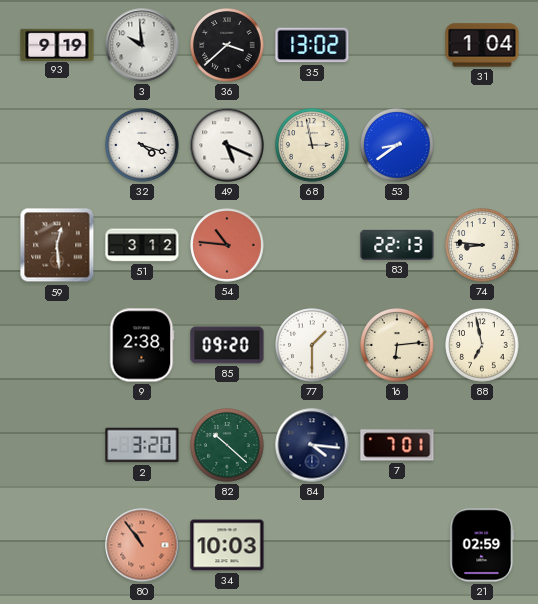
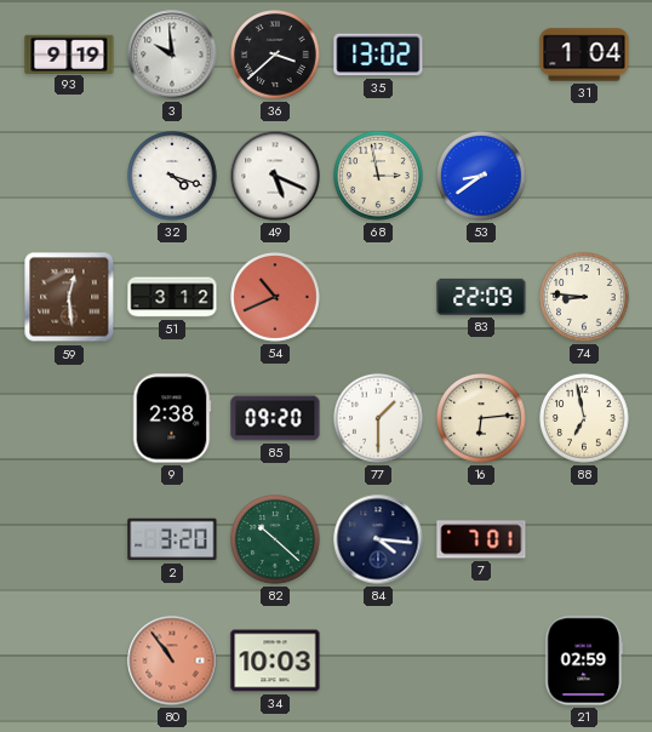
54: 10:46 -> 10:41
83: 22:13 -> 22:09
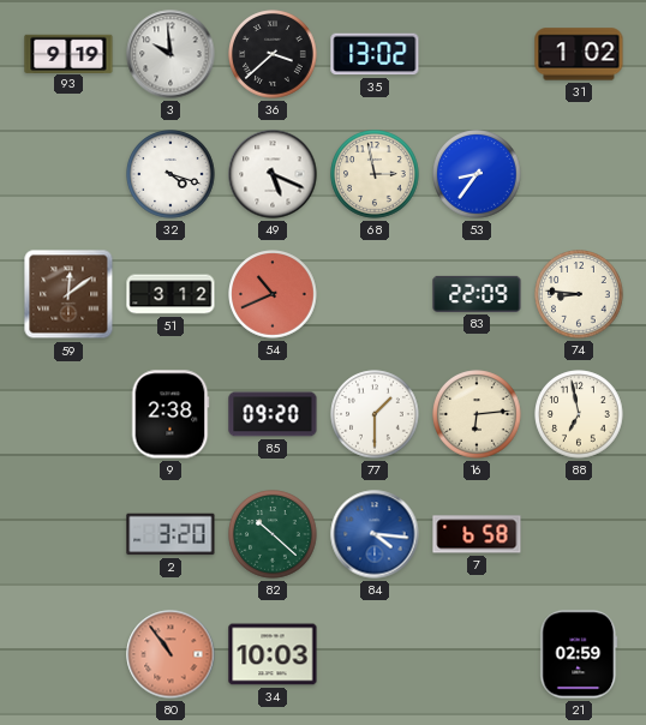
31: 1:04 -> 1:02
53: 8:39 -> 8:36
59: 12:29 -> 12:09
84 dial: navy -> blue
7: 7:01 -> 6:58
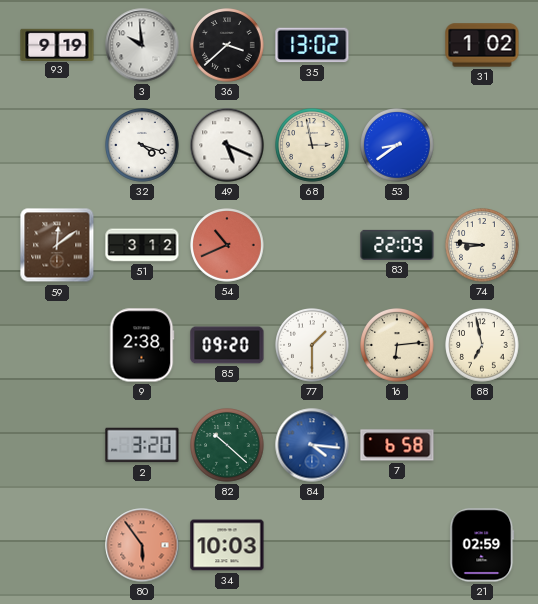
53: 8:36 -> 8:39
80: 10:54 -> 5:54
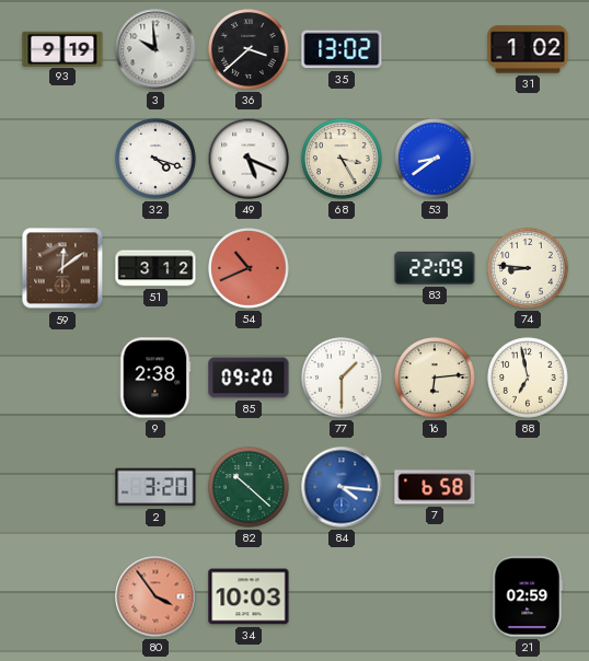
68: 2:58 -> 3:25
80: 5:54 -> 3:54
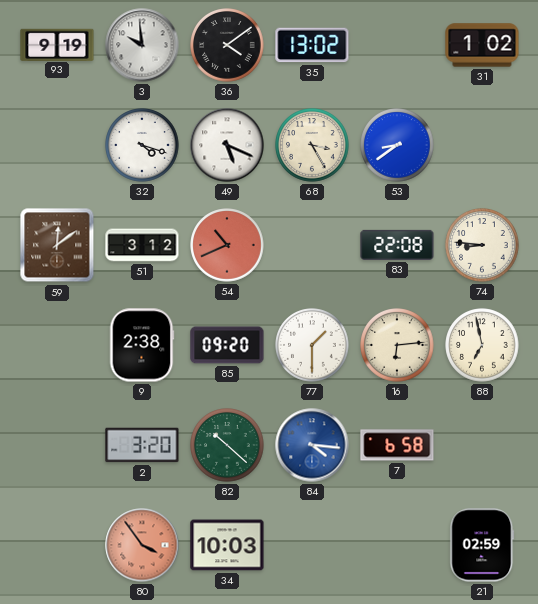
36: 3:38 -> 4:09
83: 22:09 -> 22:08
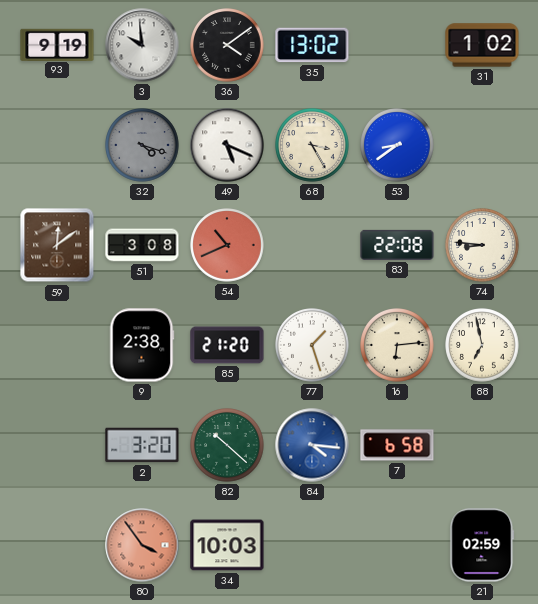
32 dial: white -> grey
51: 3:12 -> 3:08
85: 09:20 -> 21:20
77: 1:30 -> 1:27
